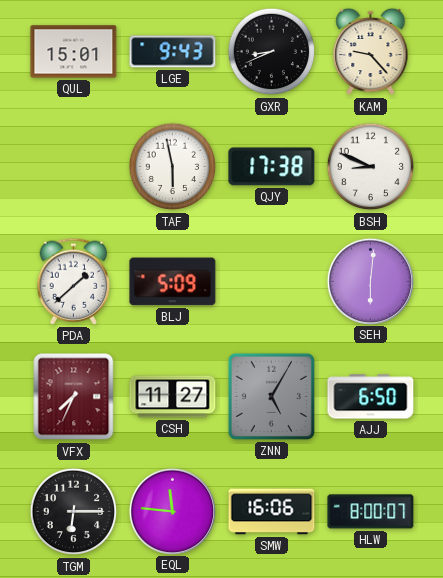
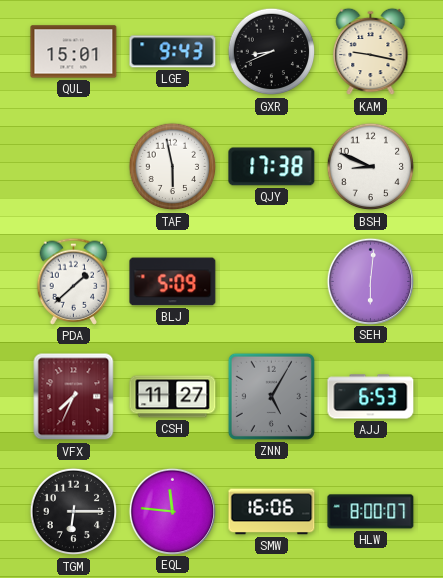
KAM: 9:23 -> 9:17
AJJ: 6:50 -> 6:53
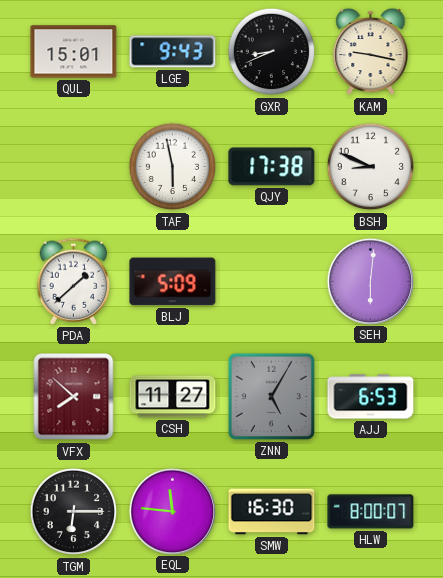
VFX: 7:34 -> 7:52
SMW: 16:06 -> 16:30
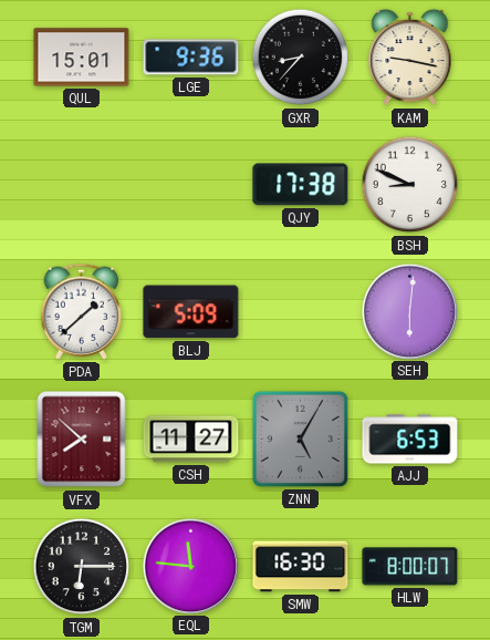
LGE: 9:43 -> 9:36
GXR: 8:41 -> 8:37
TAF: 5:58 -> none
